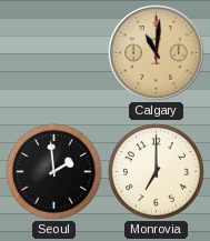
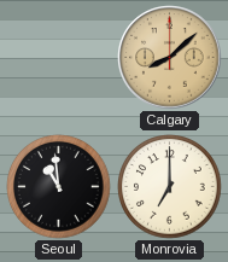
Calgary: 11:01 -> 8:08
Seoul: 1:59 -> 10:59
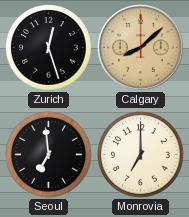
Zurich: none -> 12:27
Seoul: 10:59 -> 6:59
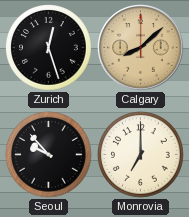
Seoul: 6:59 -> 9:53
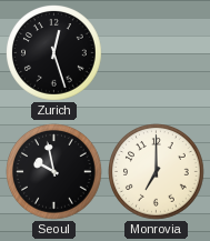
Calgary: 8:08 -> none
Seoul: 9:53 -> 9:58
